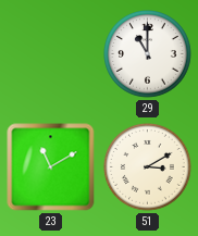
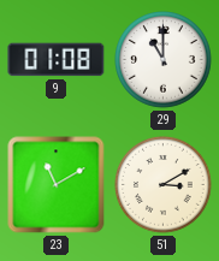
9: none -> 01:08
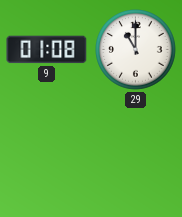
23: 11:10 -> none
51: 3:10 -> none
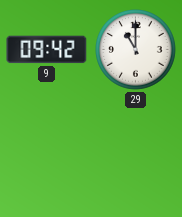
9: 01:08 -> 09:42
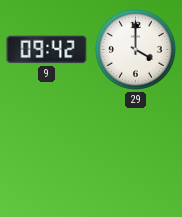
29: 11:00 -> 4:00
